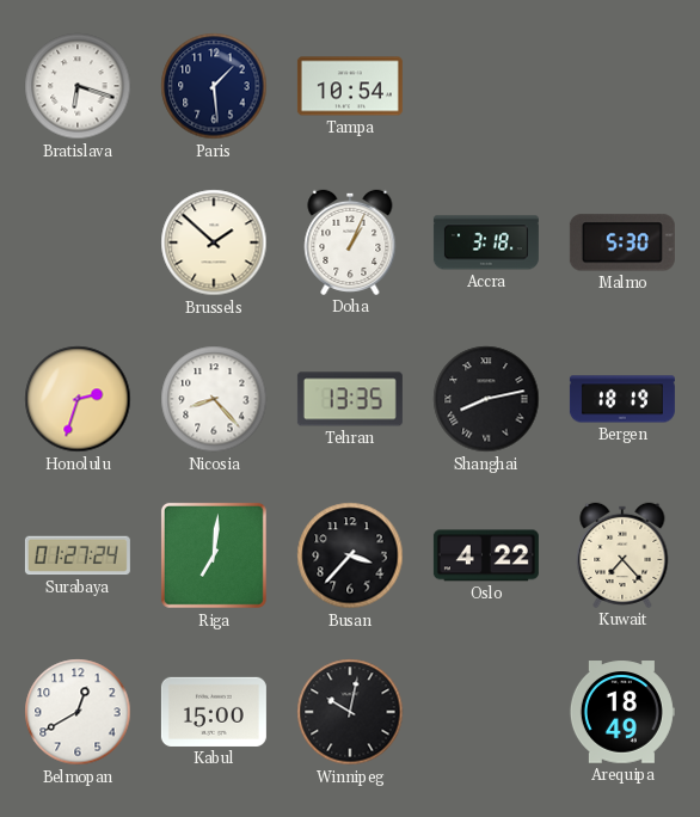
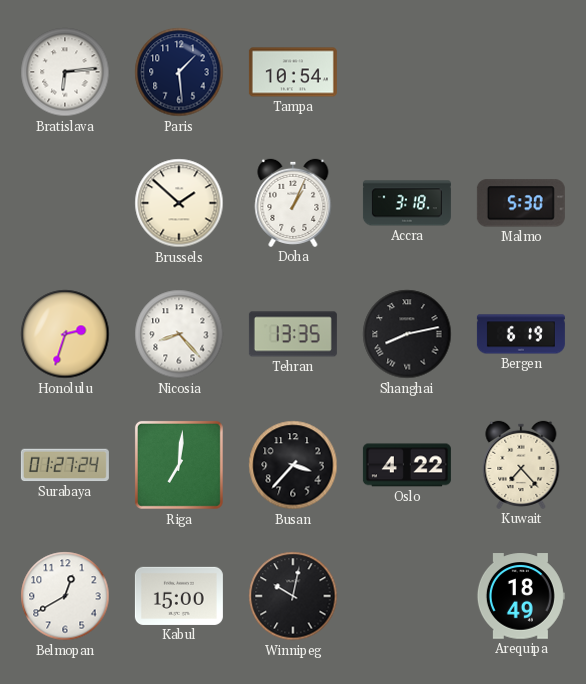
Bratislava: 6:18 -> 6:14
Bergen: 18:19 -> 6:19
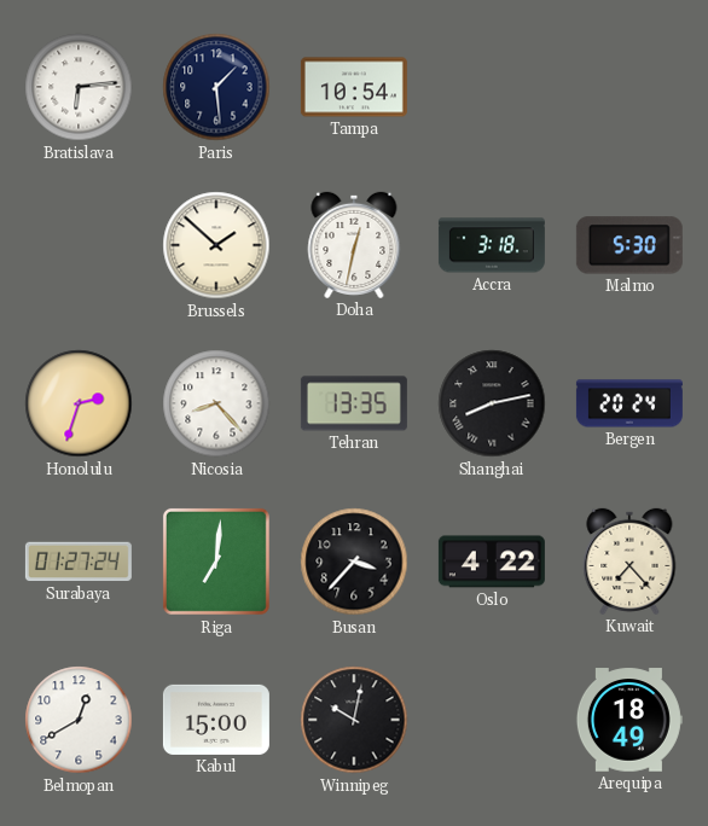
Doha: 1:04 -> 12:32
Bergen: 6:19 -> 20:24
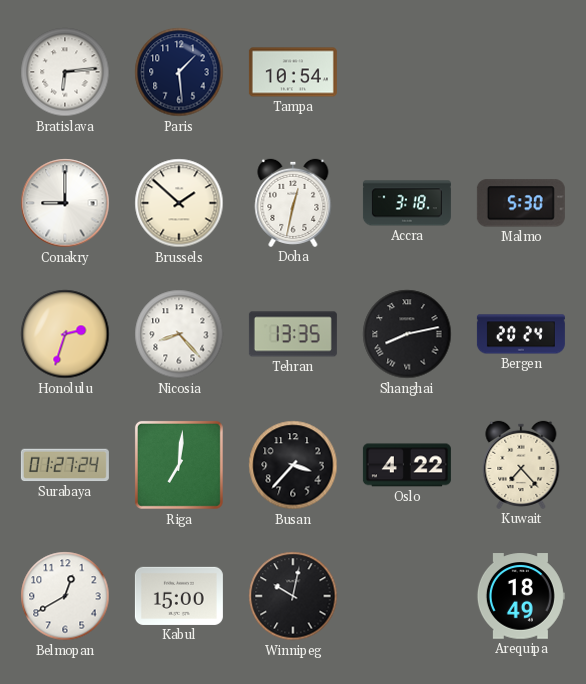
Conakry: none -> 9:00
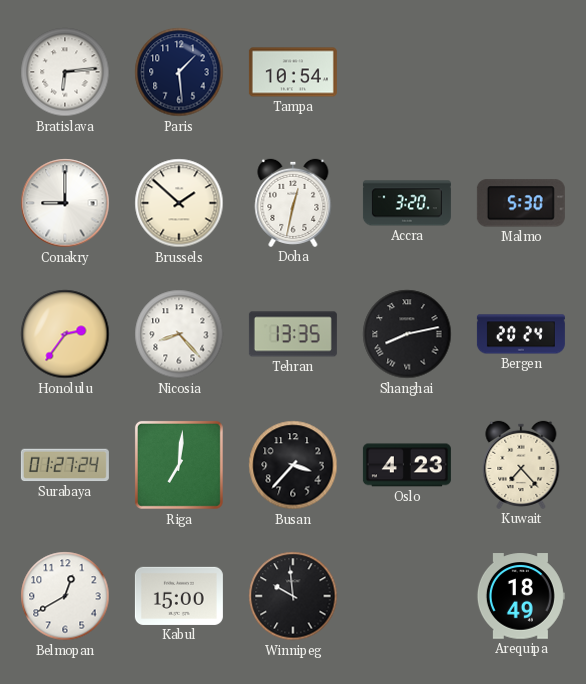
Accra: 3:18 -> 3:20
Honolulu: 2:33 -> 2:36
Oslo: 4:22 -> 4:23
Winnipeg: 10:02 -> 9:59
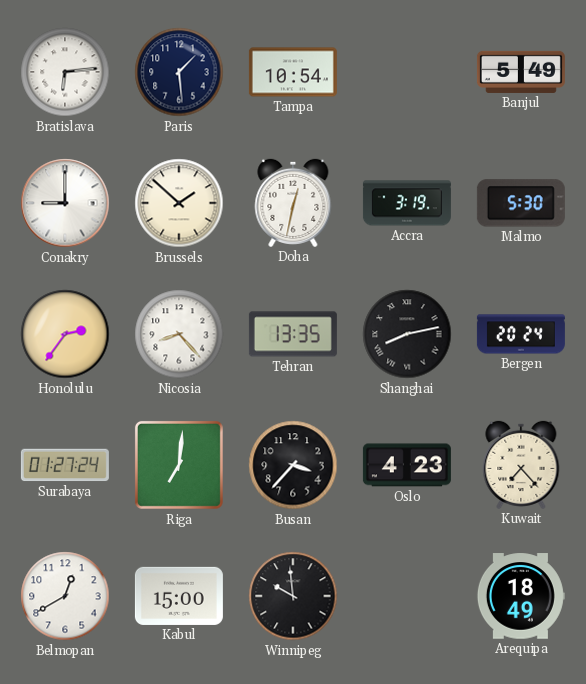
Banjul: none -> 5:49
Accra: 3:20 -> 3:19
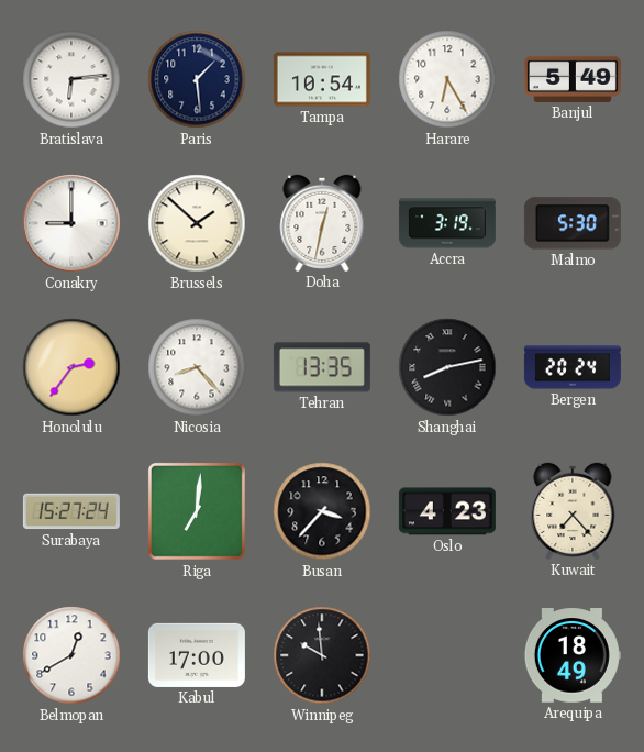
Harare: none -> 6:25
Surabaya: 01:27 -> 15:27
Kabul: 15:00 -> 17:00
